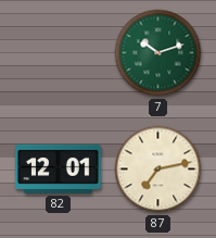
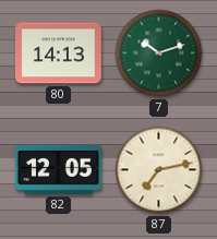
80: none -> 14:13
82: 12:01 -> 12:05
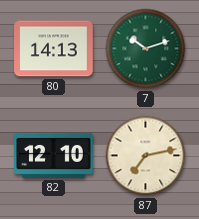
82: 12:05 -> 12:10
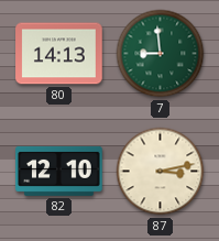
7: 10:12 -> 8:59
87: 7:13 -> 3:13
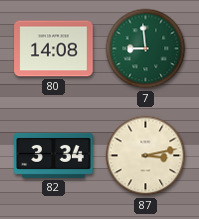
80: 14:13 -> 14:08
82: 12:10 -> 3:34
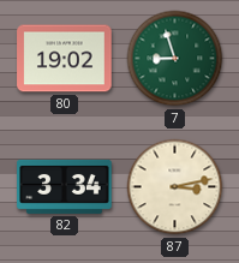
80: 14:08 -> 19:02
7: 8:59 -> 8:57
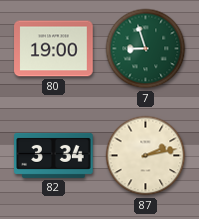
80: 19:02 -> 19:00
87: 3:13 -> 2:13
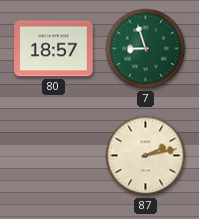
80: 19:00 -> 18:57
82: 3:34 -> none
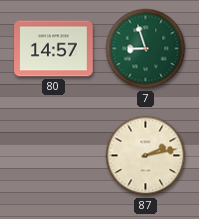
80: 18:57 -> 14:57
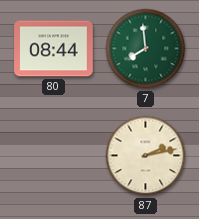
80: 14:57 -> 08:44
7: 8:57 -> 7:59
